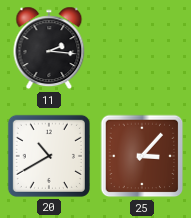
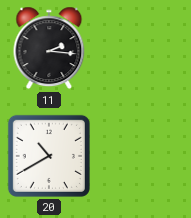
25: 3:07 -> none
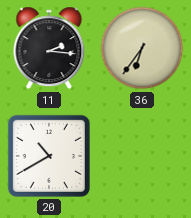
36: none -> 6:36
